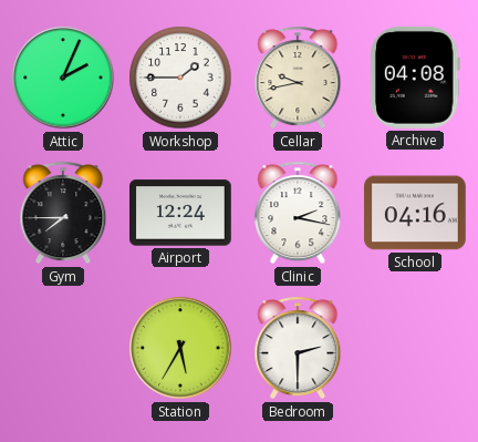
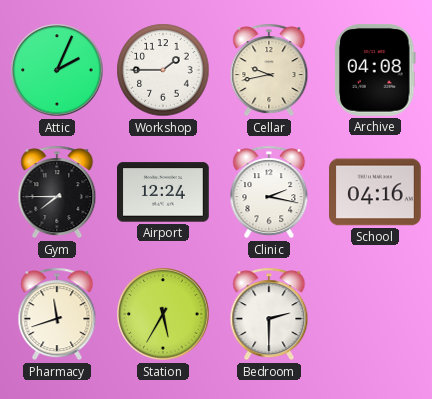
Pharmacy: none -> 11:42
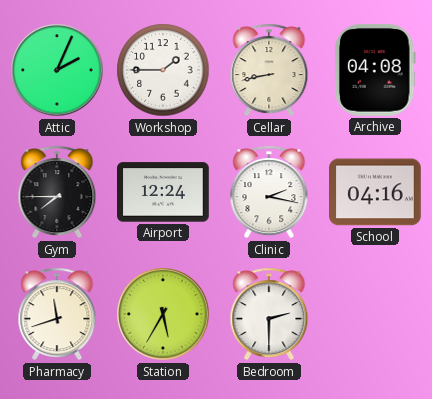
Cellar: 9:43 -> 8:43
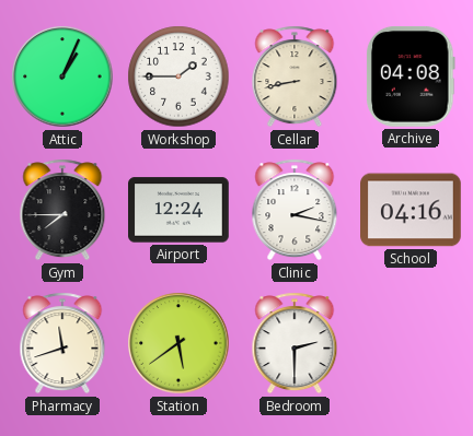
Attic: 2:04 -> 1:04
Station: 5:35 -> 5:39
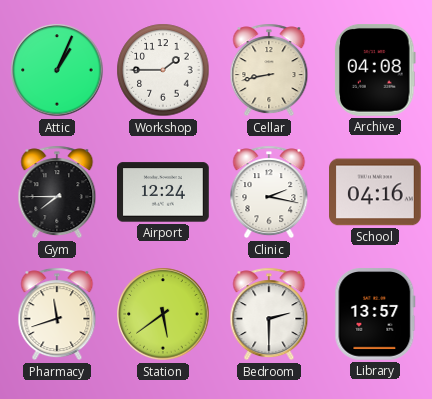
Library: none -> 13:57
